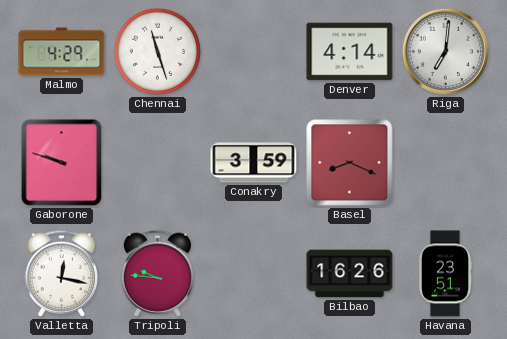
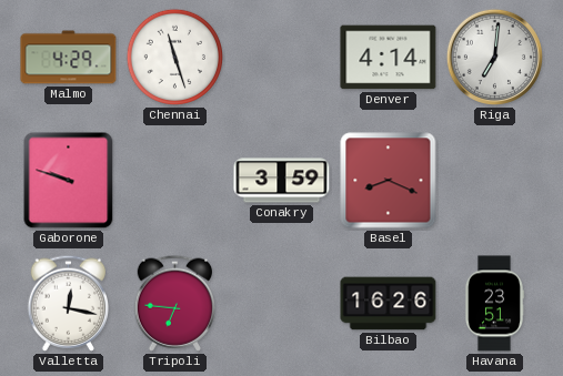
Tripoli: 9:46 -> 6:46
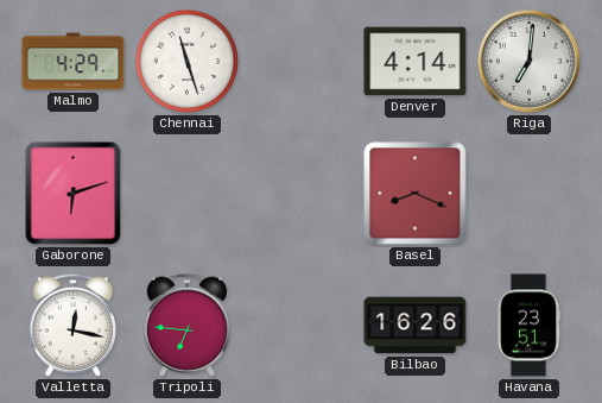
Gaborone: 9:48 -> 6:12
Conakry: 3:59 -> none
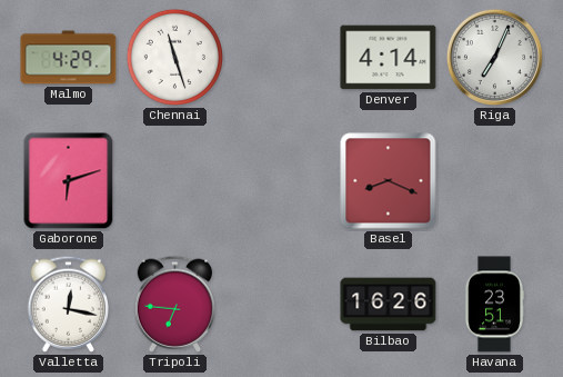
Riga: 7:01 -> 7:04
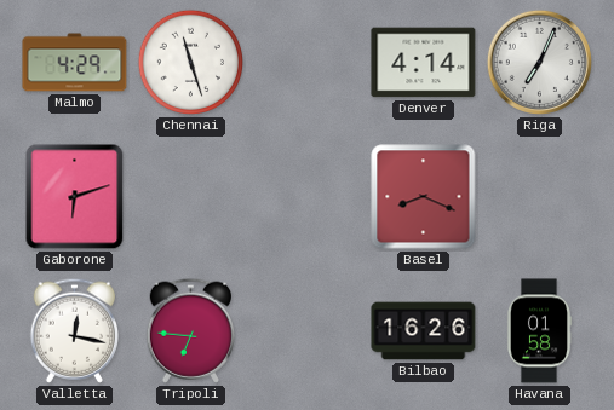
Havana: 23:51 -> 01:58
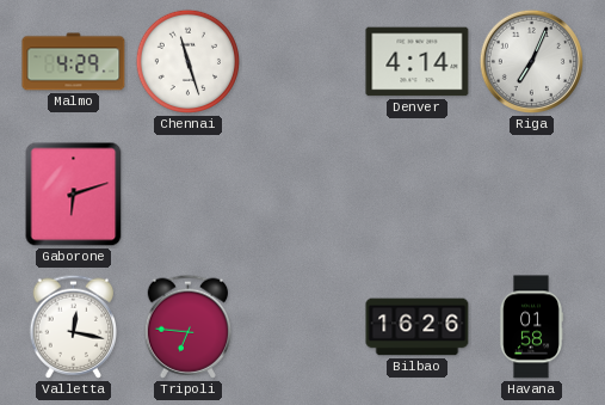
Basel: 8:19 -> none
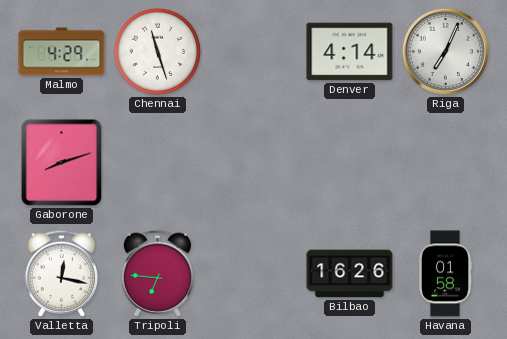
Gaborone: 6:12 -> 8:12
